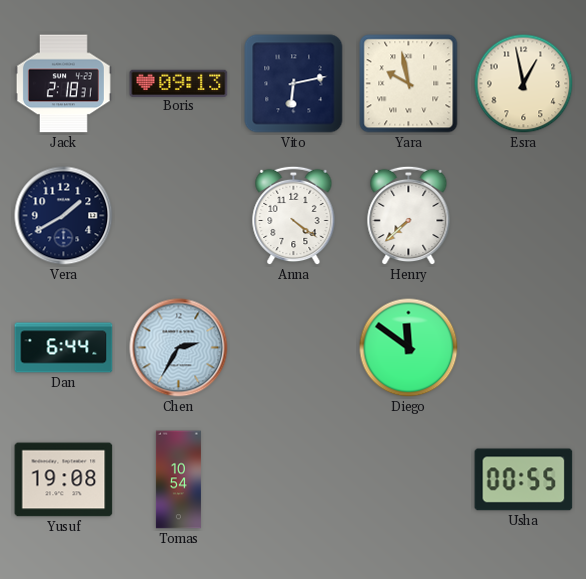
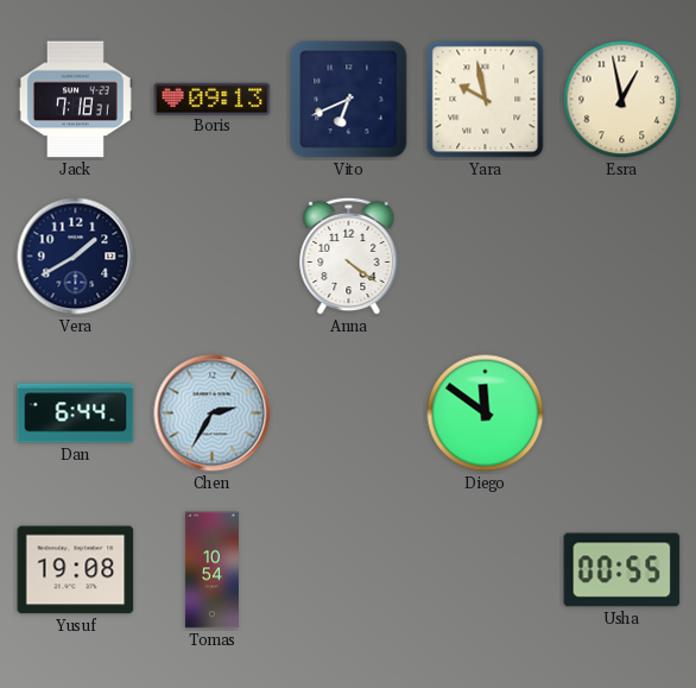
Jack: 2:18 -> 7:18
Vito: 6:13 -> 6:41
Henry: 7:38 -> none
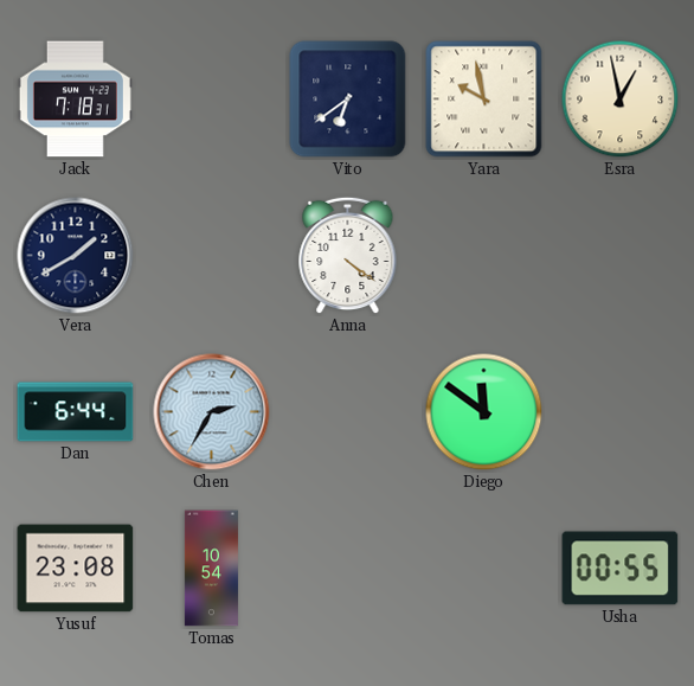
Boris: 09:13 -> none
Vito: 6:41 -> 6:39
Yusuf: 19:08 -> 23:08
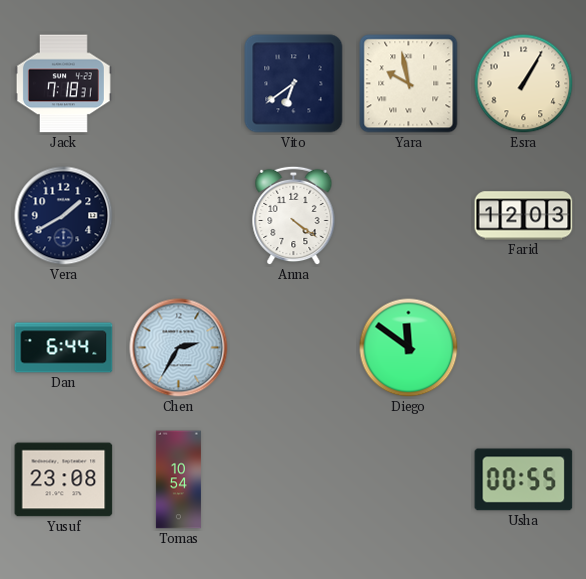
Esra: 12:58 -> 1:05
Farid: none -> 12:03
